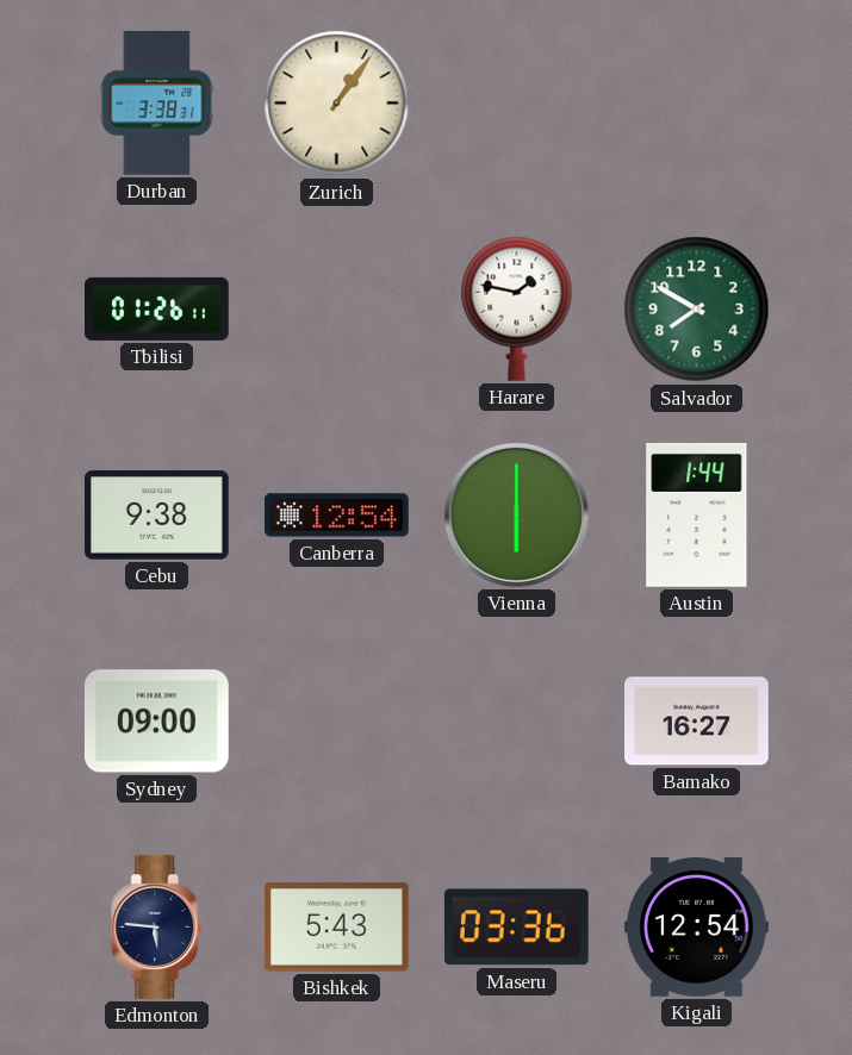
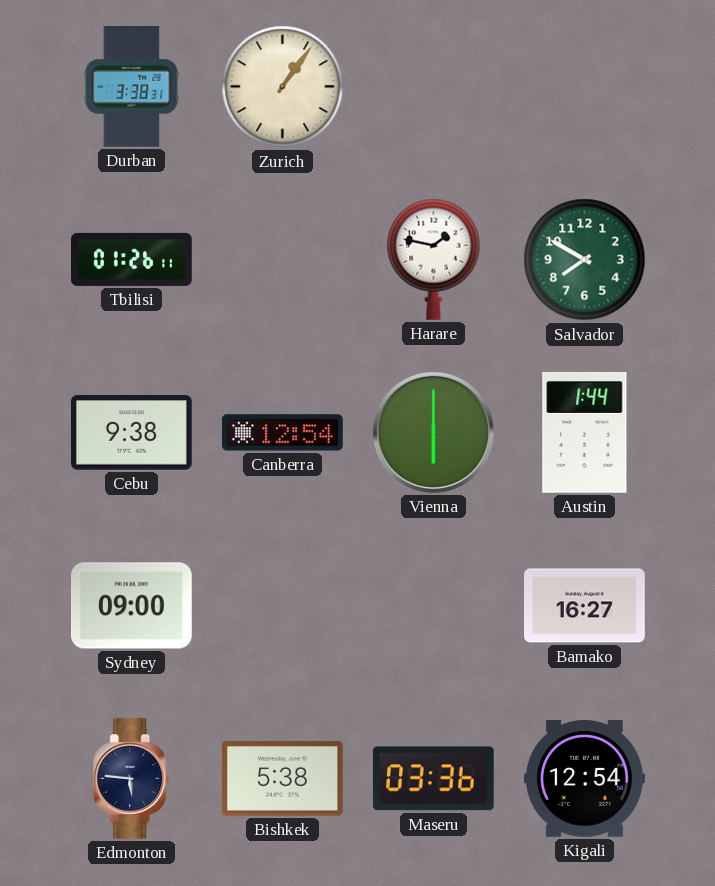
Bishkek: 5:43 -> 5:38
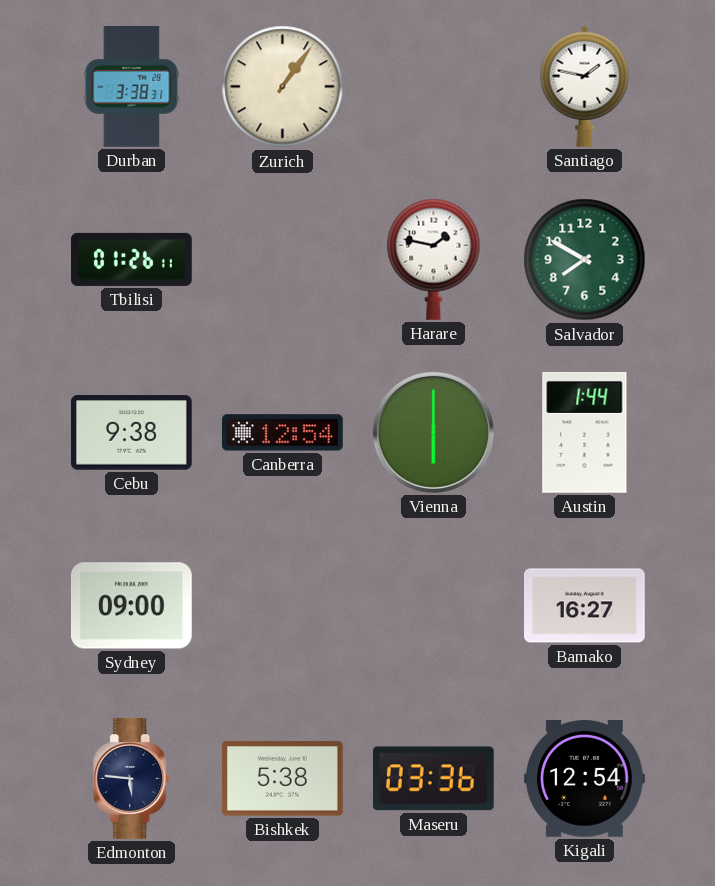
Santiago: none -> 1:47
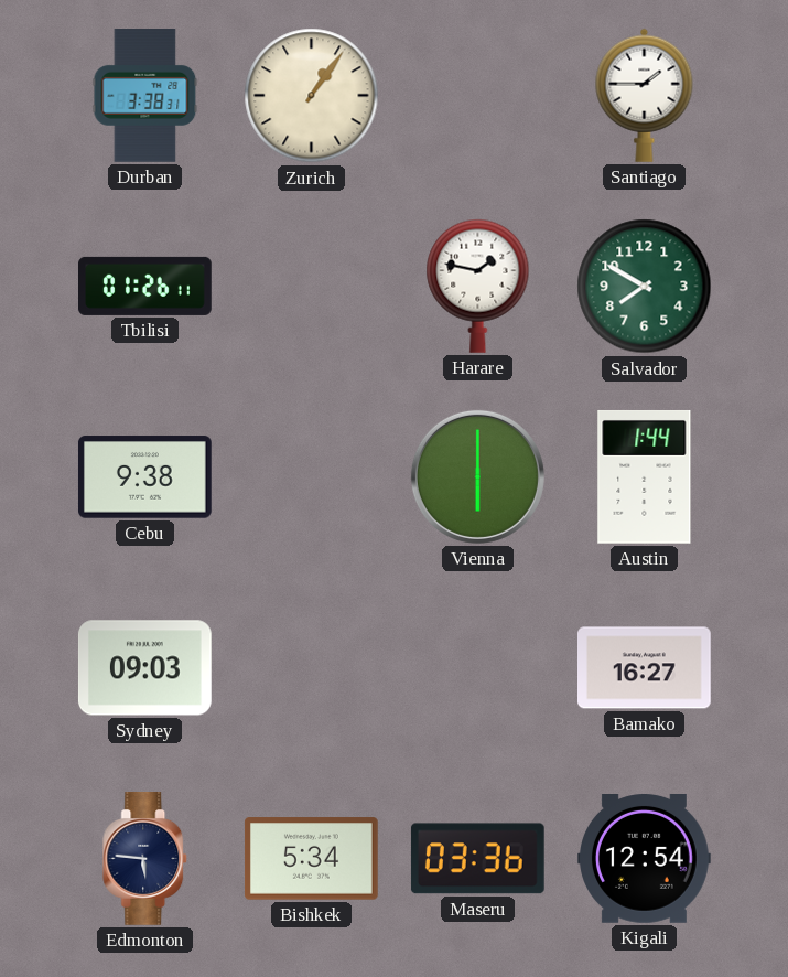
Santiago: 1:47 -> 1:45
Canberra: 12:54 -> none
Sydney: 09:00 -> 09:03
Bishkek: 5:38 -> 5:34
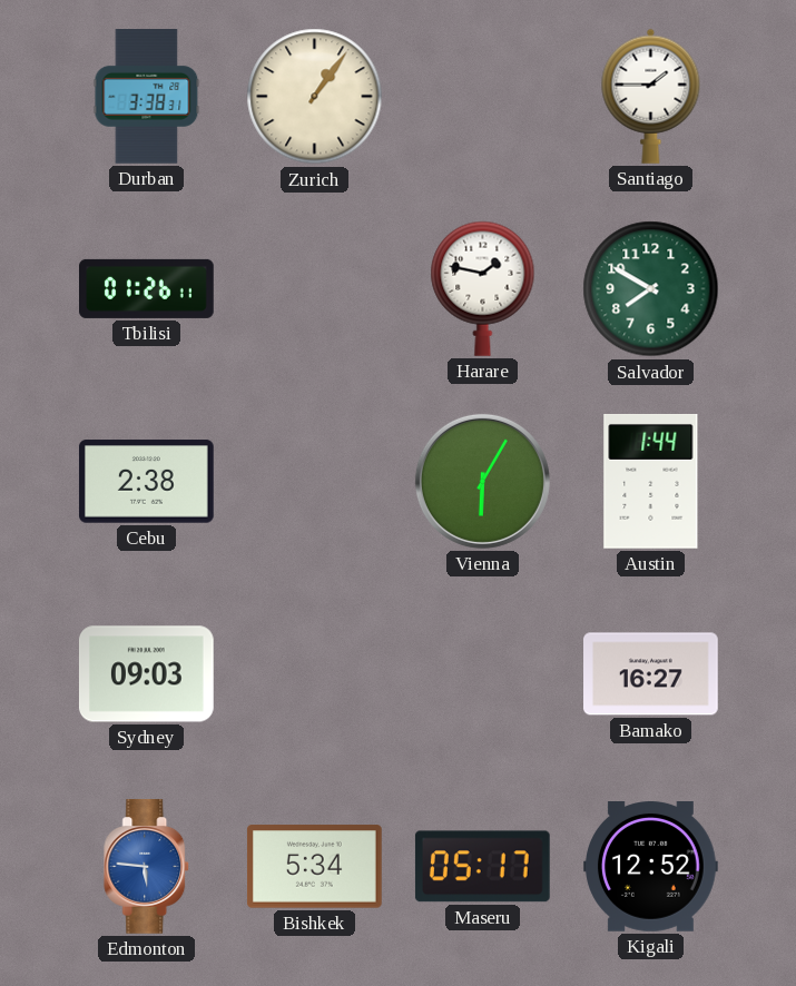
Cebu: 9:38 -> 2:38
Vienna: 6:00 -> 6:05
Edmonton dial: navy -> blue
Maseru: 03:36 -> 05:17
Kigali: 12:54 -> 12:52
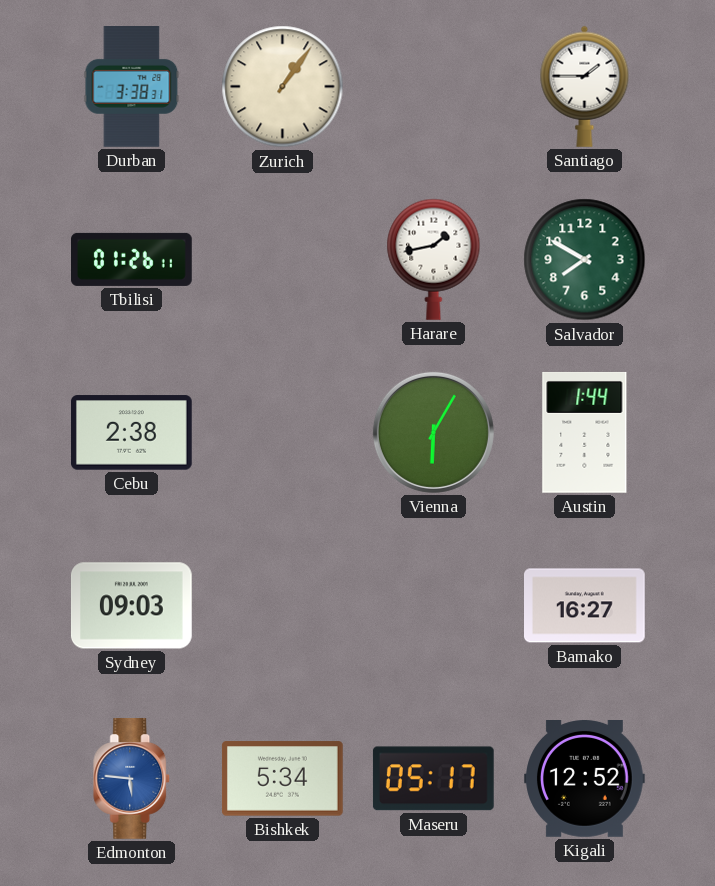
Harare: 1:47 -> 1:43
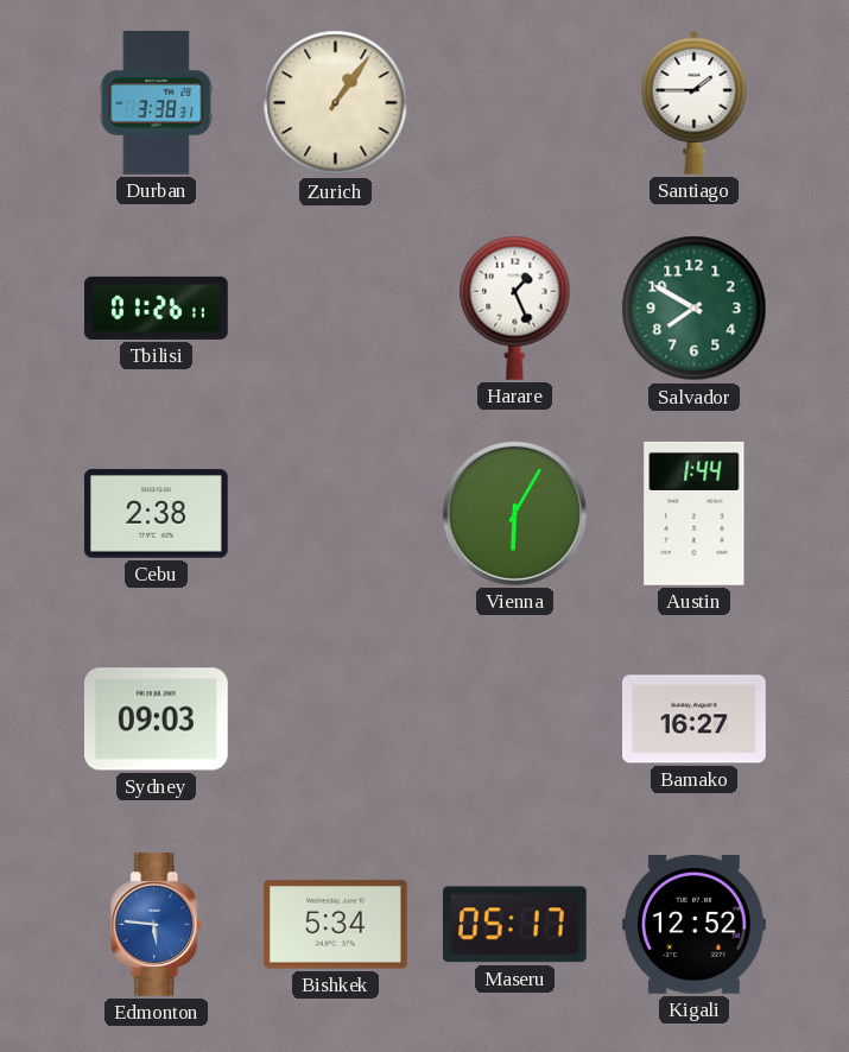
Harare: 1:43 -> 1:26
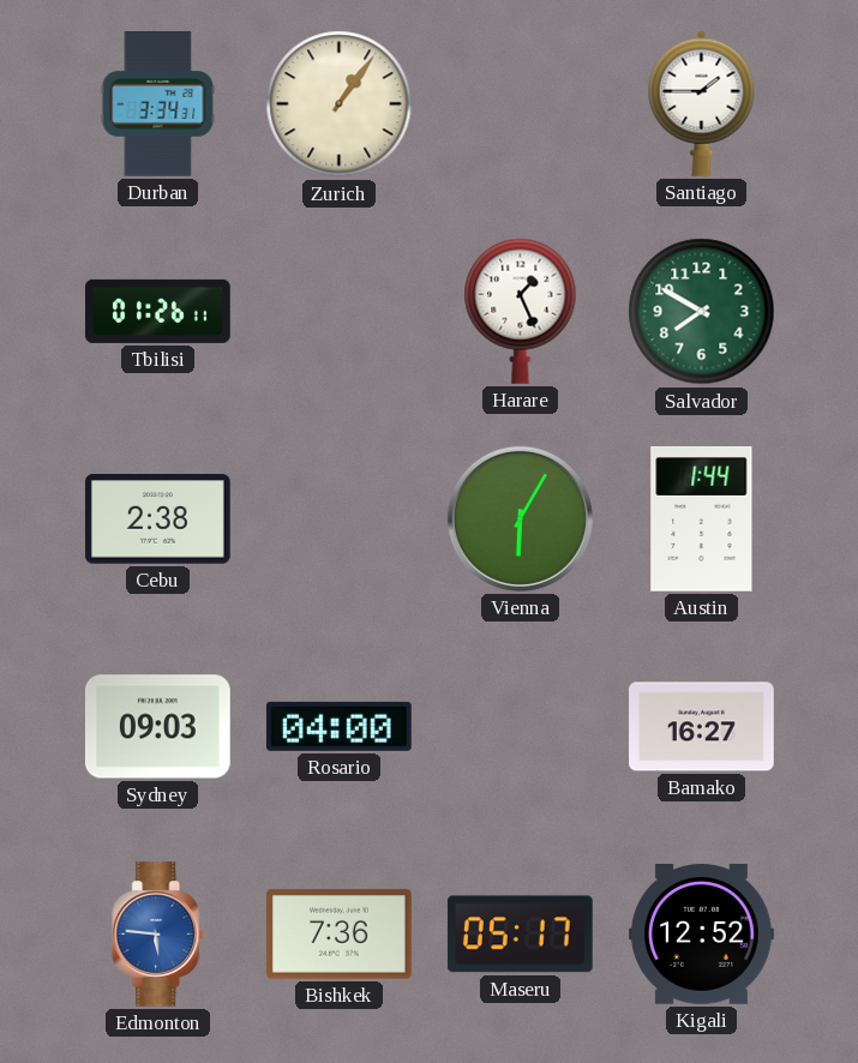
Durban: 3:38 -> 3:34
Rosario: none -> 04:00
Bishkek: 5:34 -> 7:36
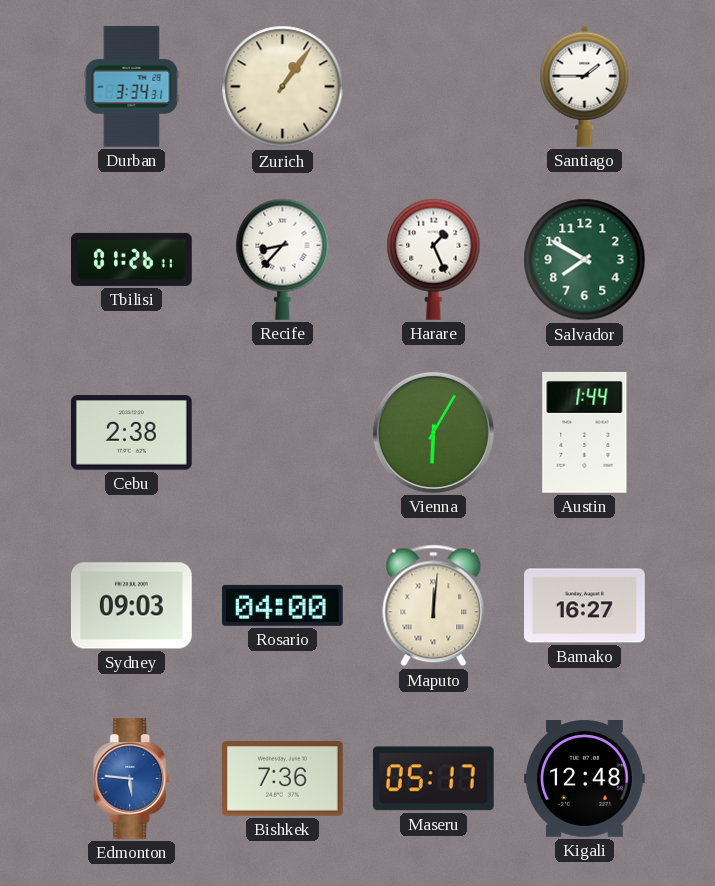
Recife: none -> 8:37
Maputo: none -> 12:01
Kigali: 12:52 -> 12:48
